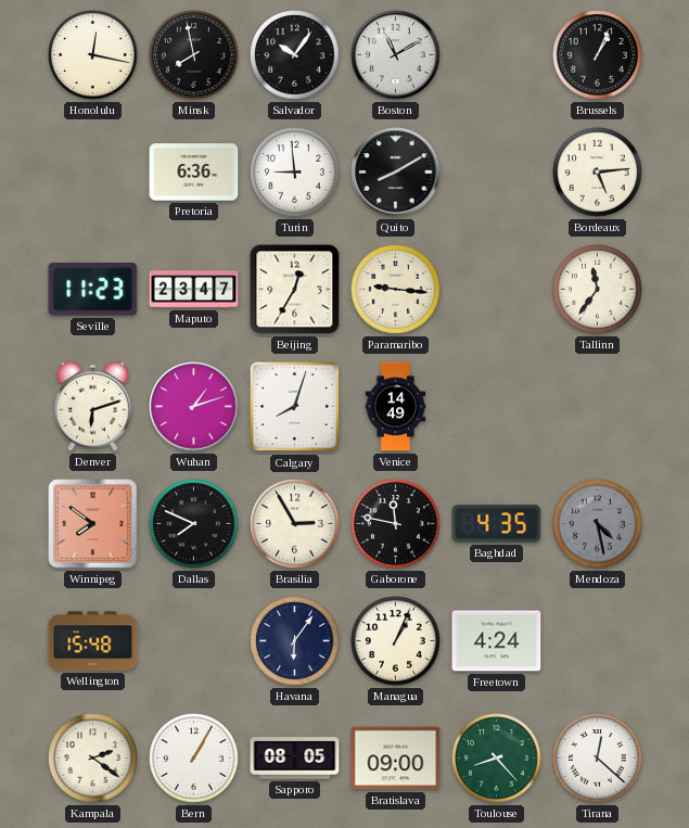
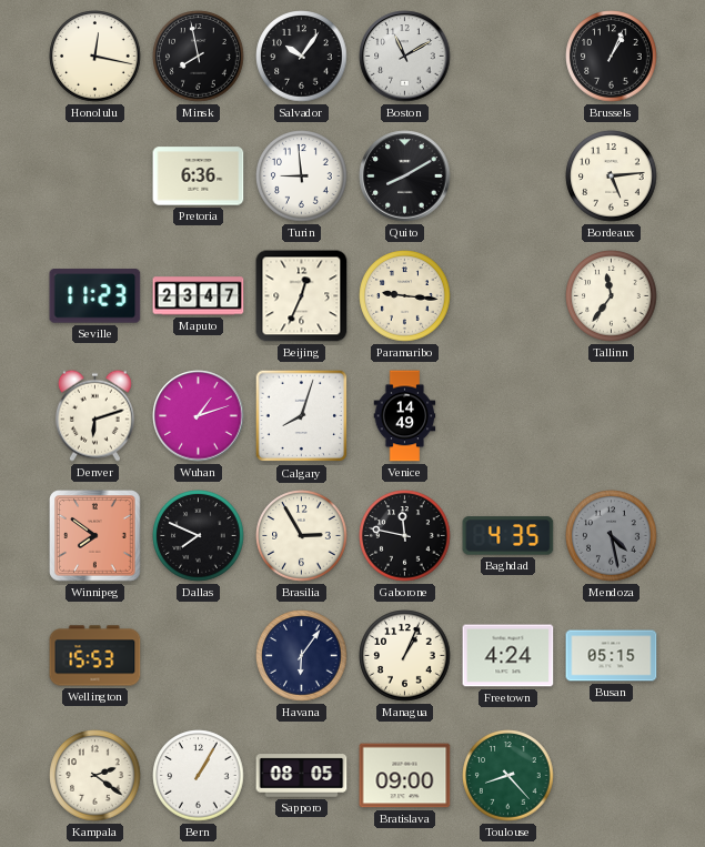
Beijing: 12:35 -> 12:34
Wellington: 15:48 -> 15:53
Busan: none -> 05:15
Tirana: 12:22 -> none
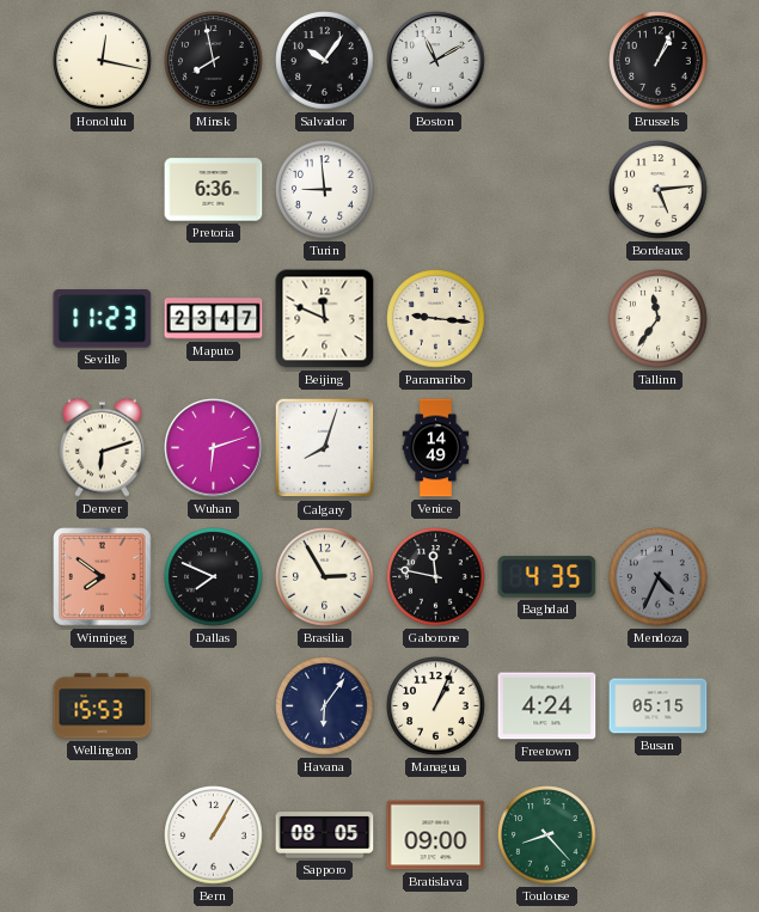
Quito: 8:10 -> none
Beijing: 12:34 -> 11:49
Wuhan: 1:12 -> 6:12
Mendoza: 4:28 -> 4:34
Kampala: 2:21 -> none
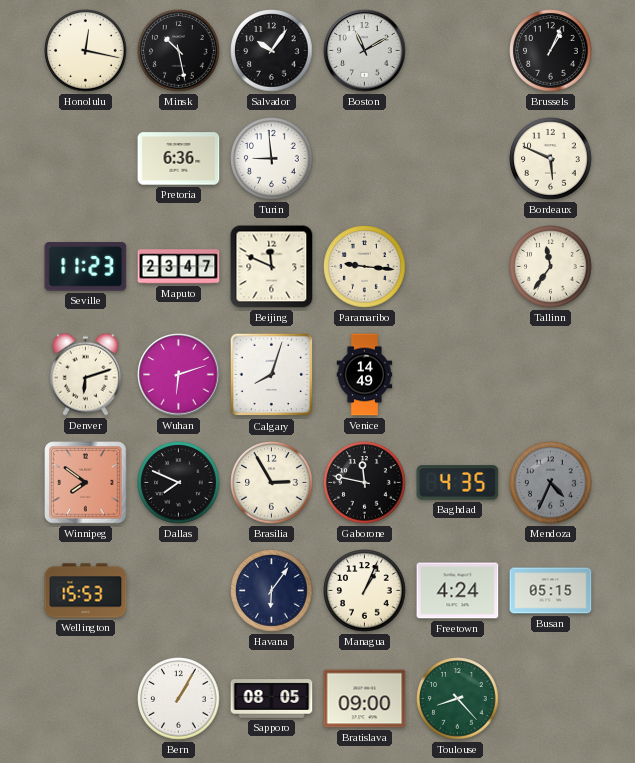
Minsk: 7:58 -> 10:28
Bordeaux: 5:14 -> 5:49
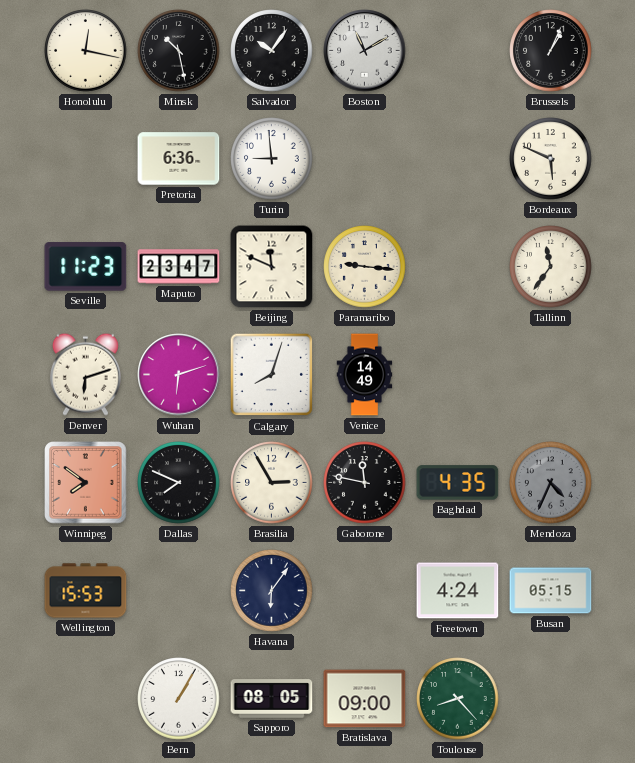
Managua: 1:04 -> none
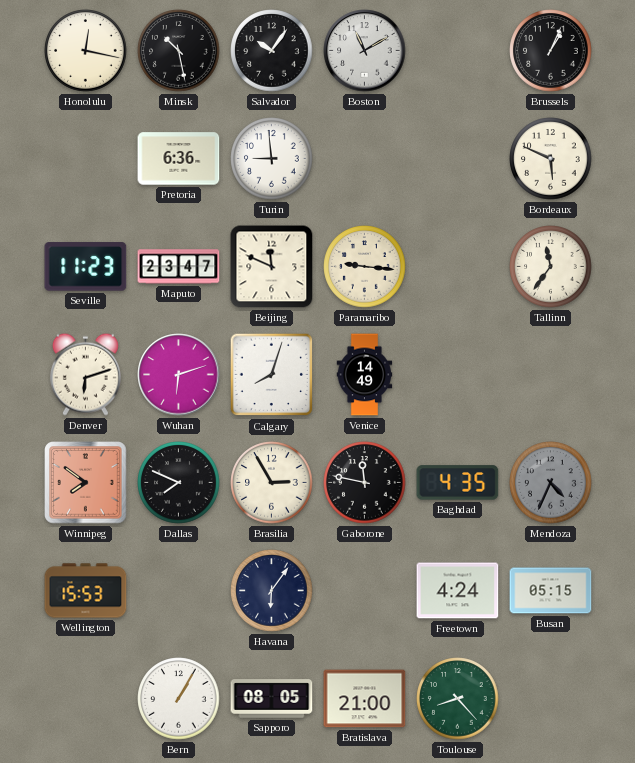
Bratislava: 09:00 -> 21:00
